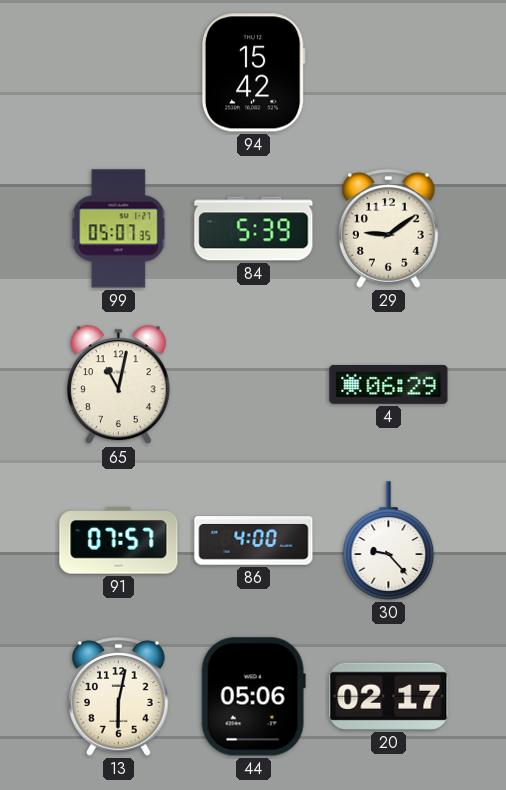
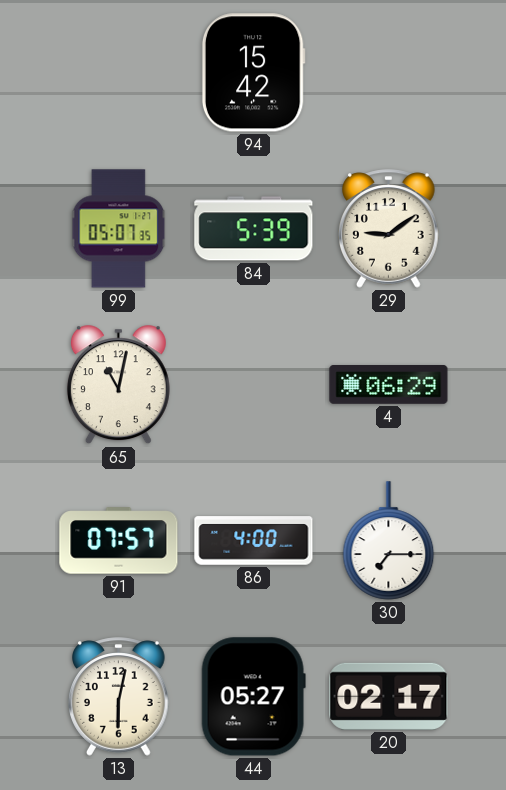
30: 9:23 -> 7:15
44: 05:06 -> 05:27
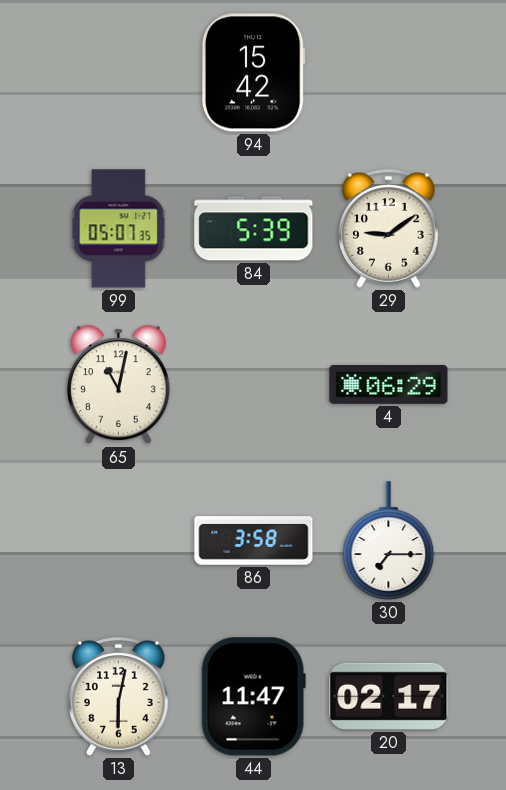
91: 07:57 -> none
86: 4:00 -> 3:58
44: 05:27 -> 11:47
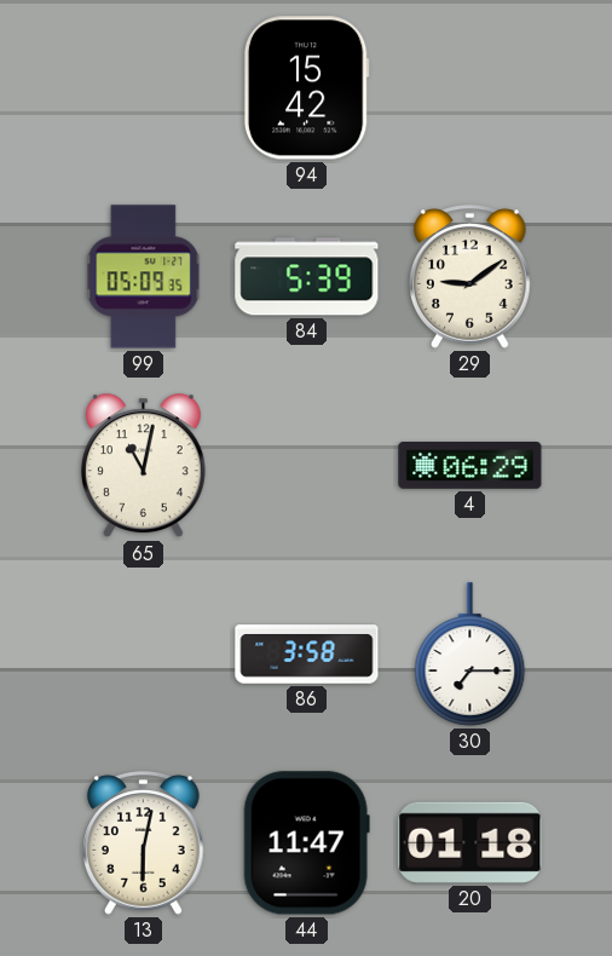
99: 05:07 -> 05:09
20: 02:17 -> 01:18
